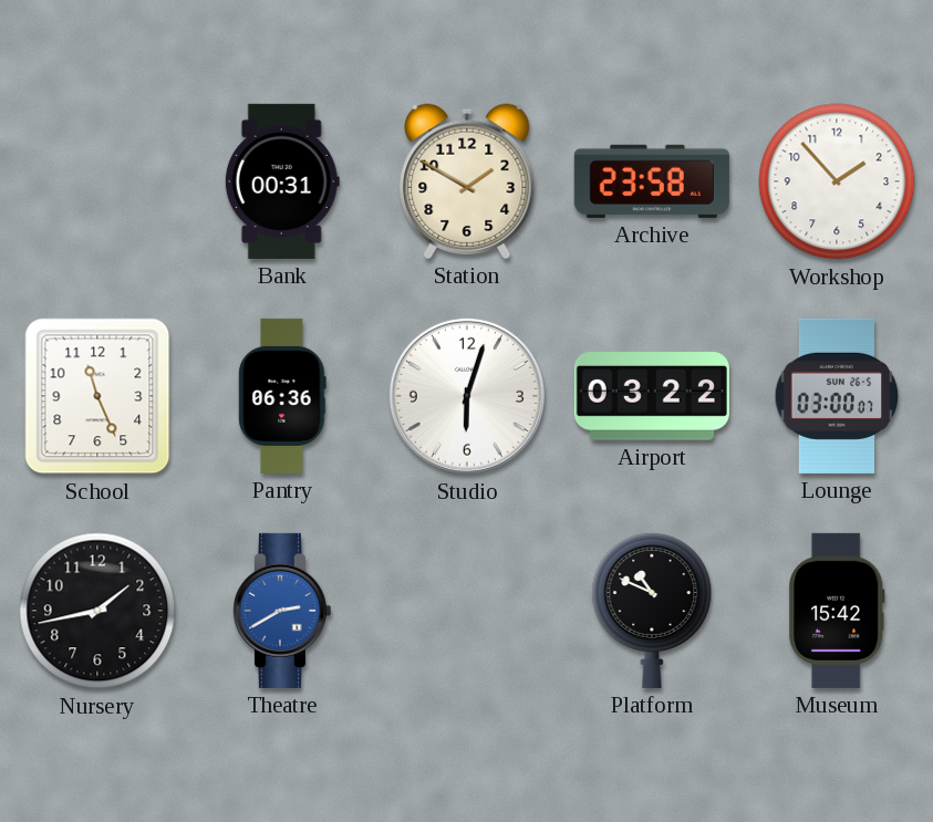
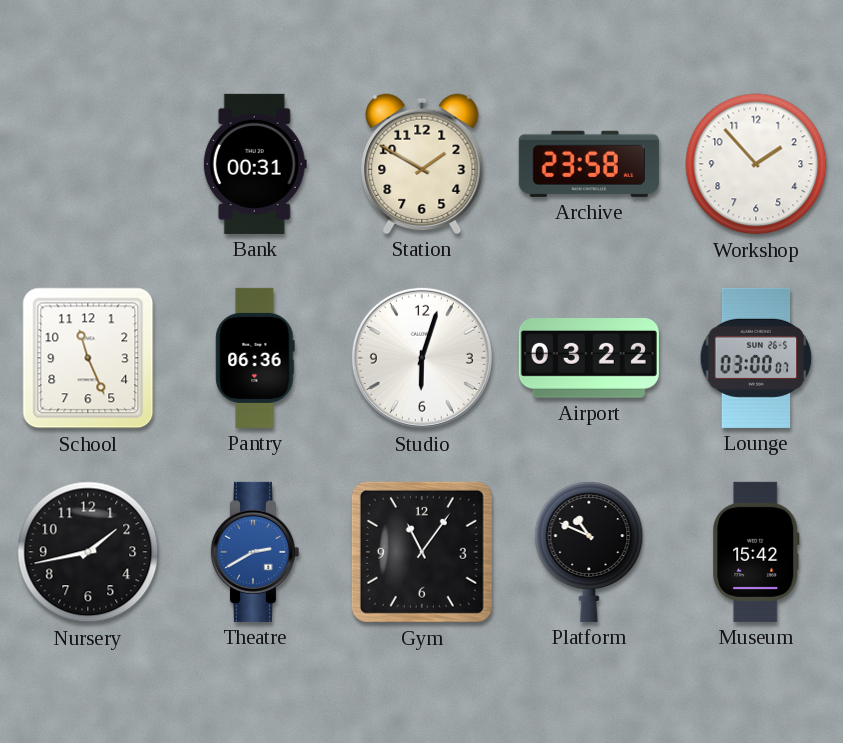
Gym: none -> 11:06
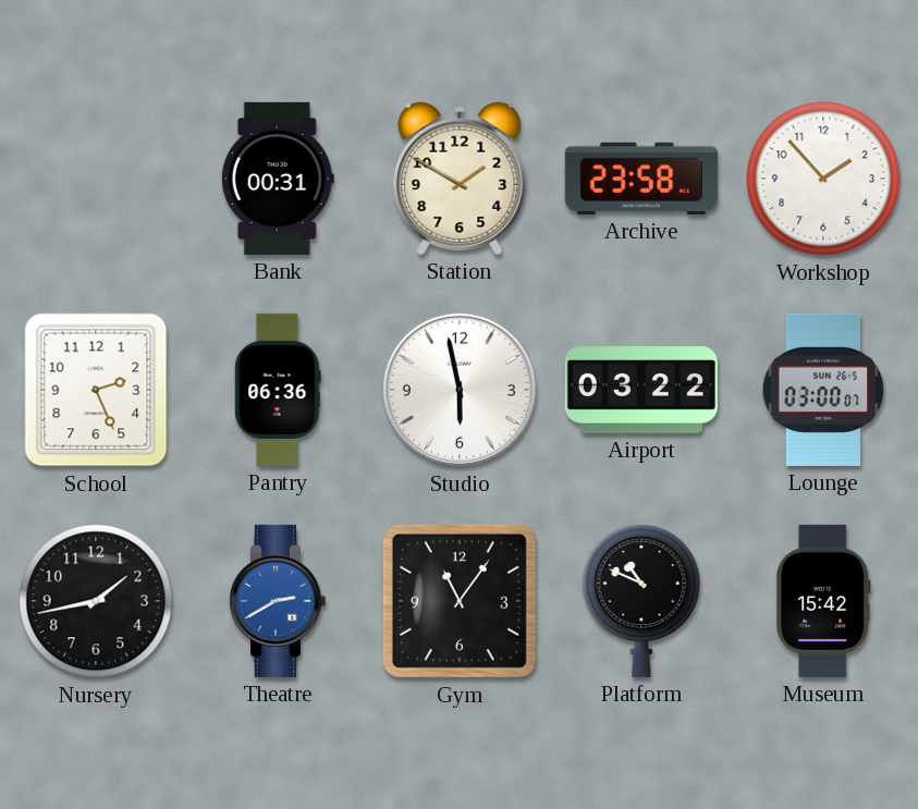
School: 11:26 -> 2:26
Studio: 6:03 -> 5:58
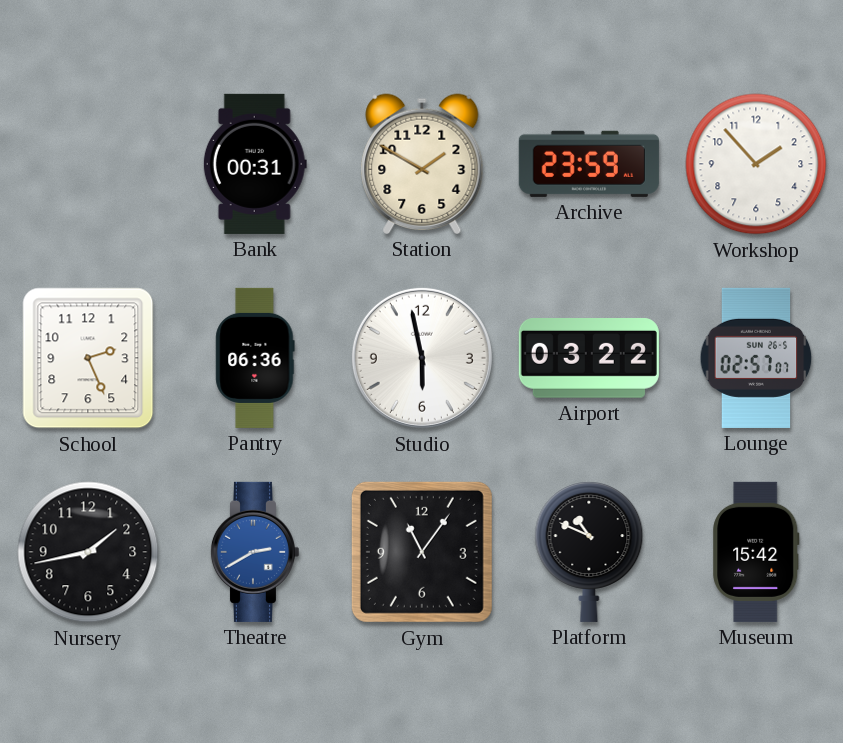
Archive: 23:58 -> 23:59
Lounge: 03:00 -> 02:57
